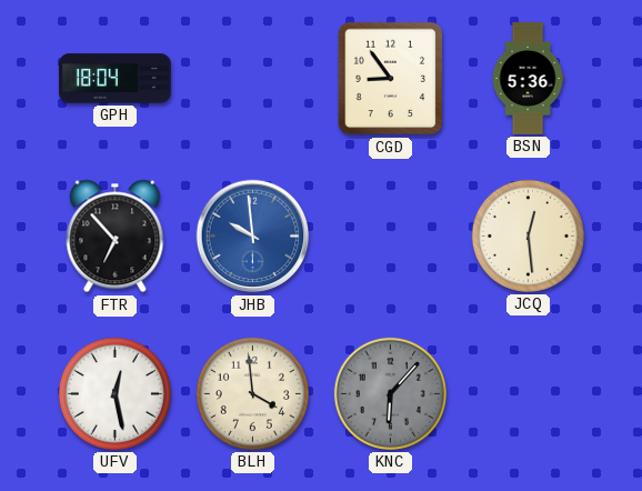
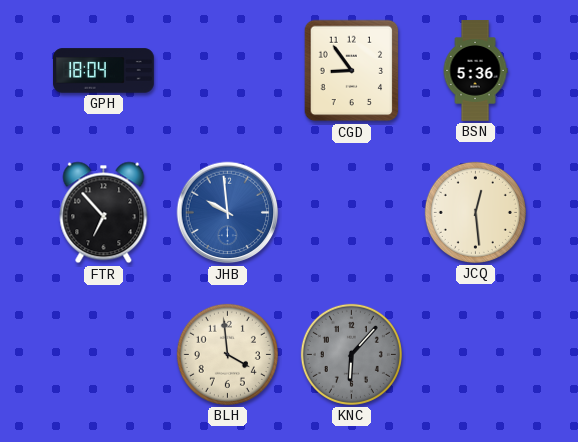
UFV: 12:28 -> none
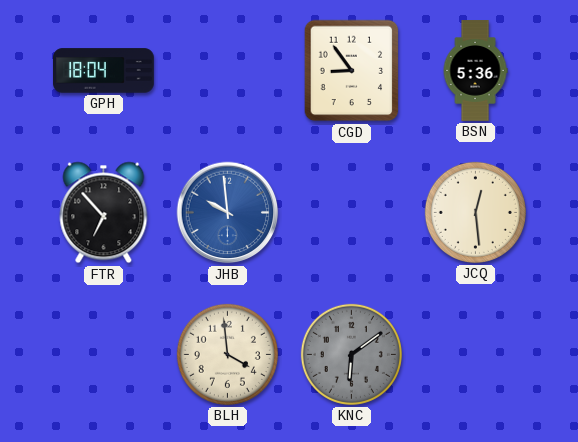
KNC: 6:07 -> 6:09
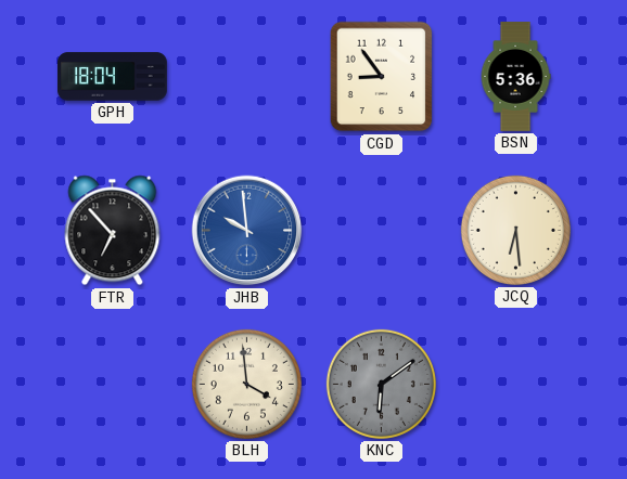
JCQ: 12:29 -> 6:29
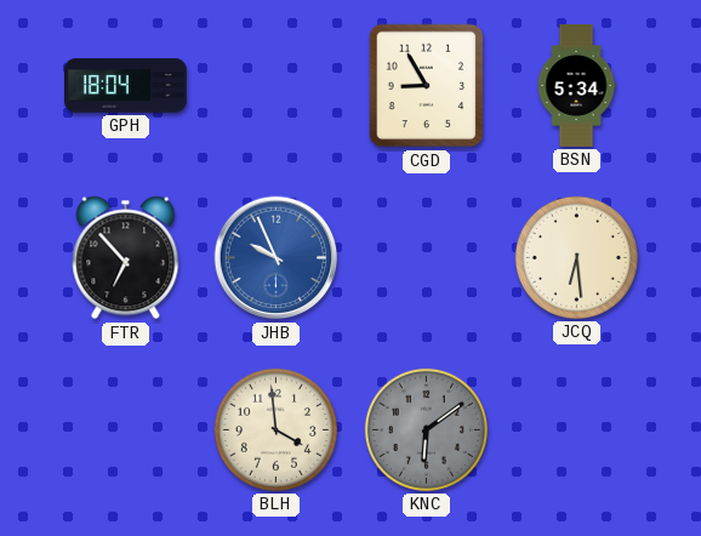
CGD: 8:54 -> 8:55
BSN: 5:36 -> 5:34
JHB: 9:59 -> 9:56
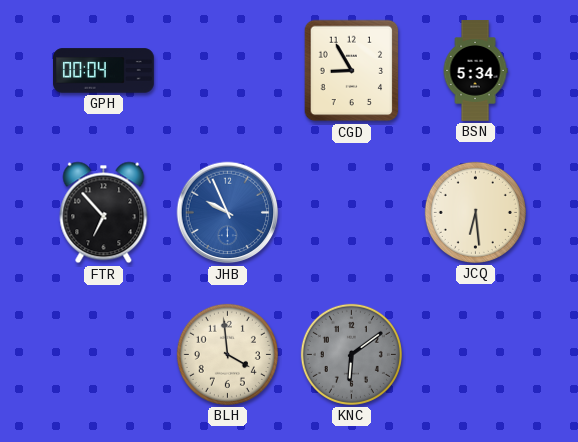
GPH: 18:04 -> 00:04
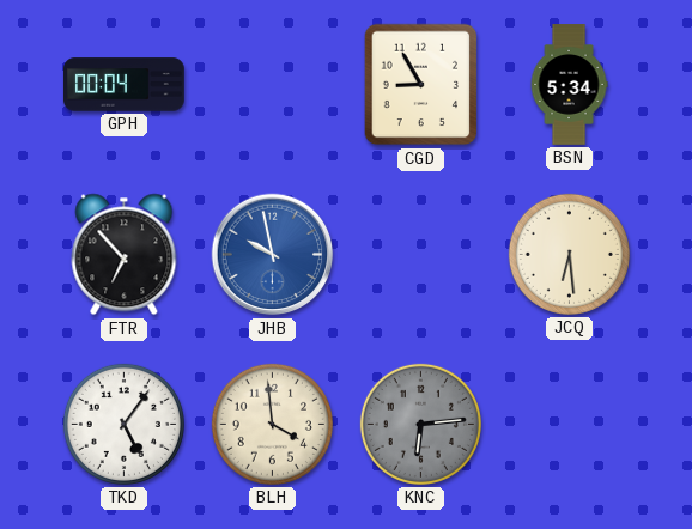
JHB: 9:56 -> 9:58
TKD: none -> 5:06
KNC: 6:09 -> 6:14
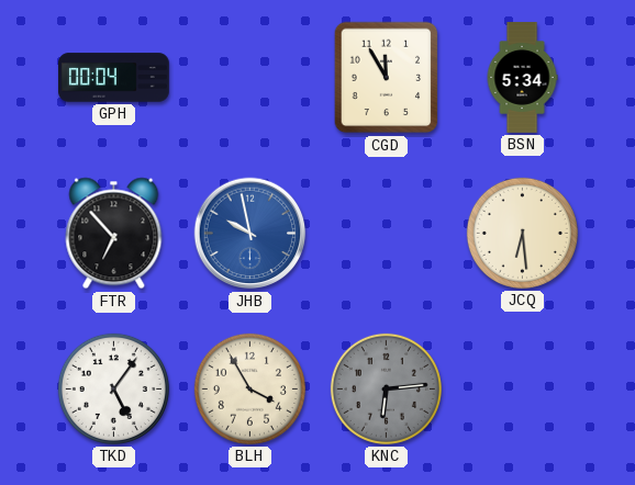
CGD: 8:55 -> 11:55
BLH: 3:59 -> 3:55
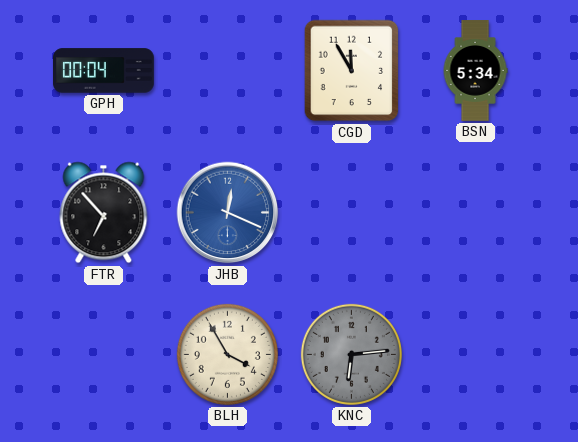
JHB: 9:58 -> 12:19
JCQ: 6:29 -> none
TKD: 5:06 -> none
